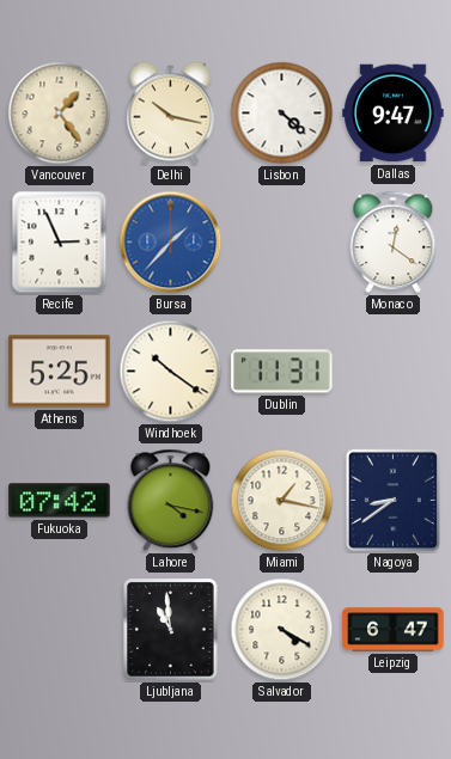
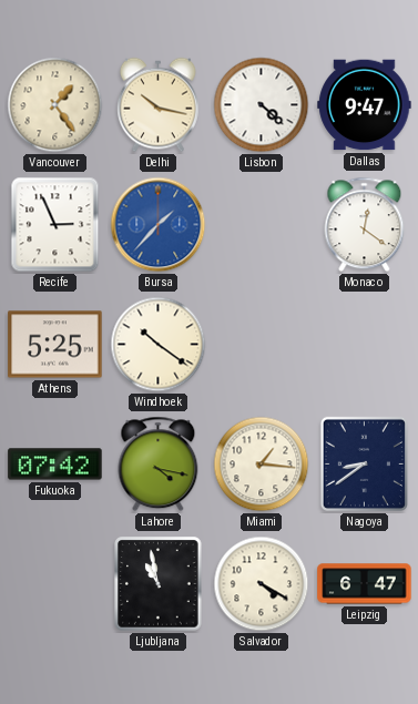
Dublin: 11:31 -> none
Miami: 1:17 -> 1:16
Ljubljana: 10:59 -> 10:58
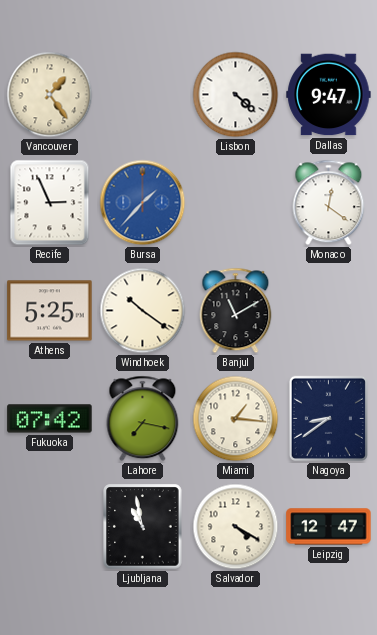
Delhi: 10:17 -> none
Banjul: none -> 11:10
Lahore: 4:17 -> 7:17
Leipzig: 6:47 -> 12:47
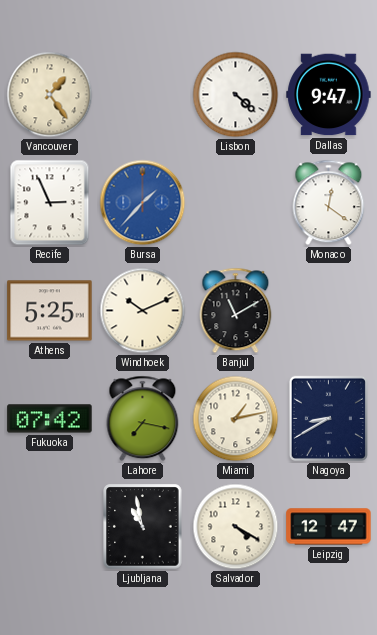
Windhoek: 10:21 -> 10:11
Miami: 1:16 -> 1:13
Nagoya: 8:39 -> 8:40
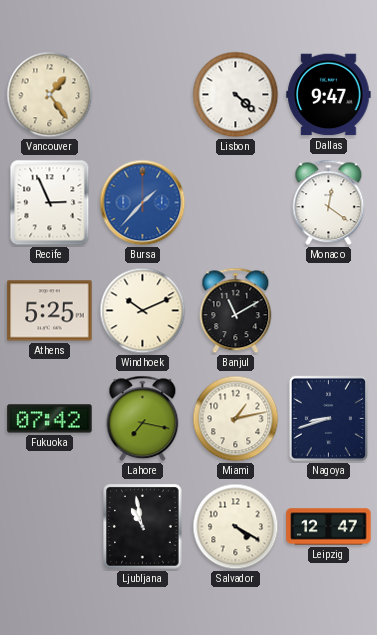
Nagoya: 8:40 -> 8:42
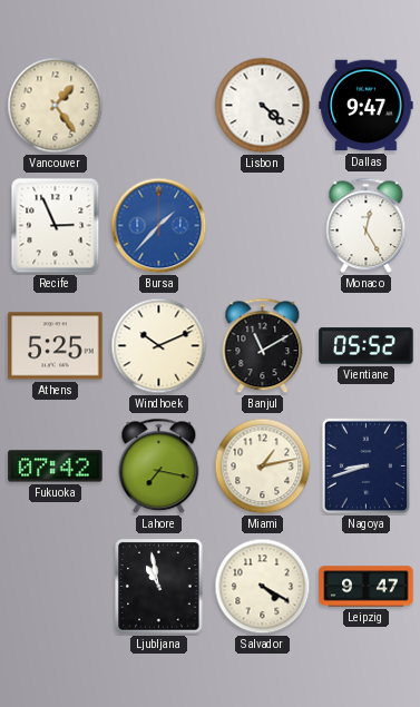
Monaco: 12:21 -> 12:25
Vientiane: none -> 05:52
Leipzig: 12:47 -> 9:47
